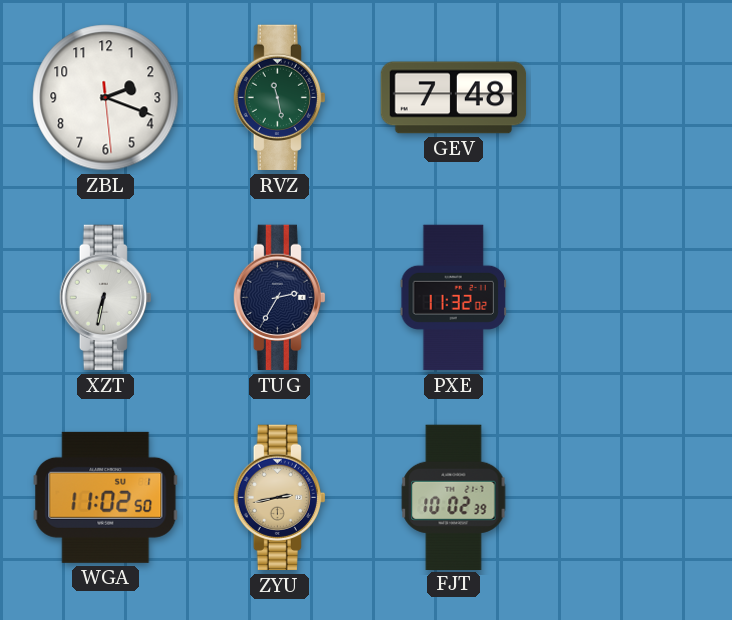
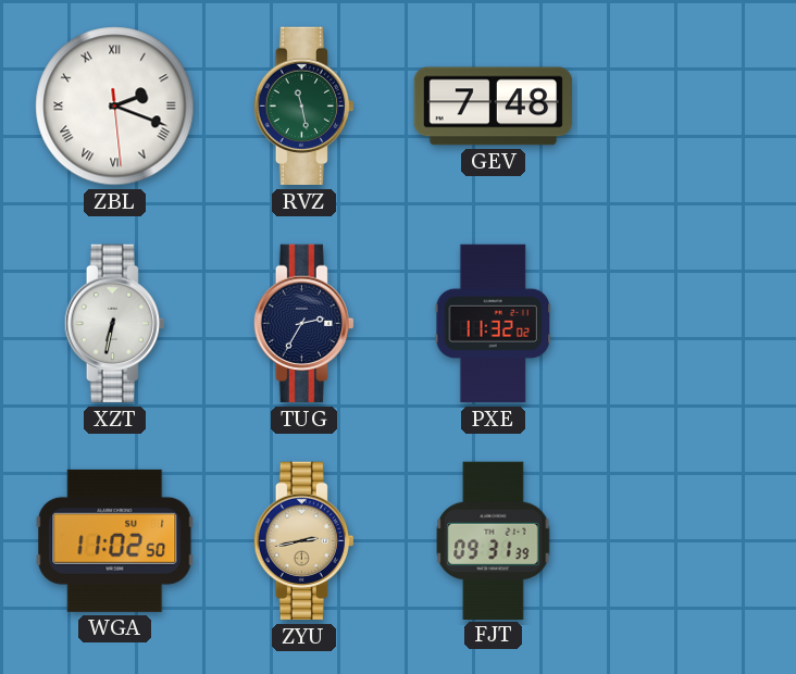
ZBL numerals: Arabic -> Roman
FJT: 10:02 -> 09:31
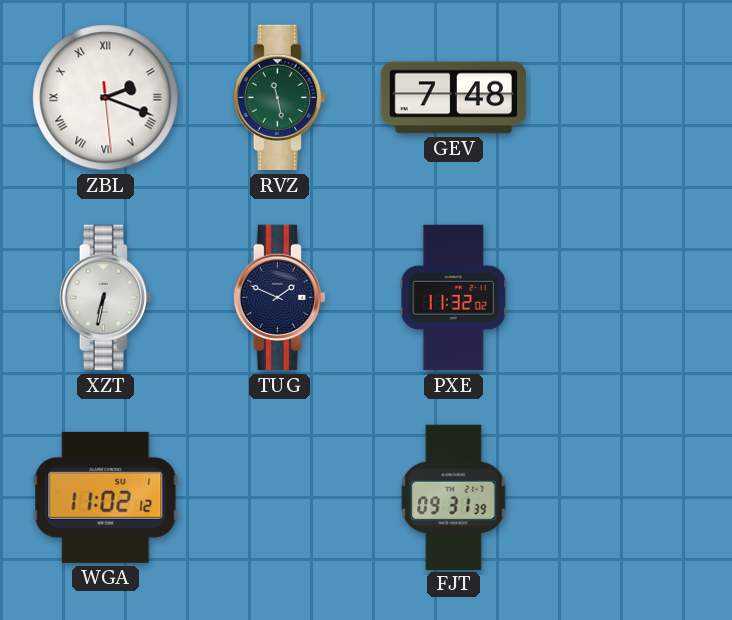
TUG: 2:35 -> 1:49
WGA: 11:02:50 -> 11:02:12
ZYU: 2:43 -> none
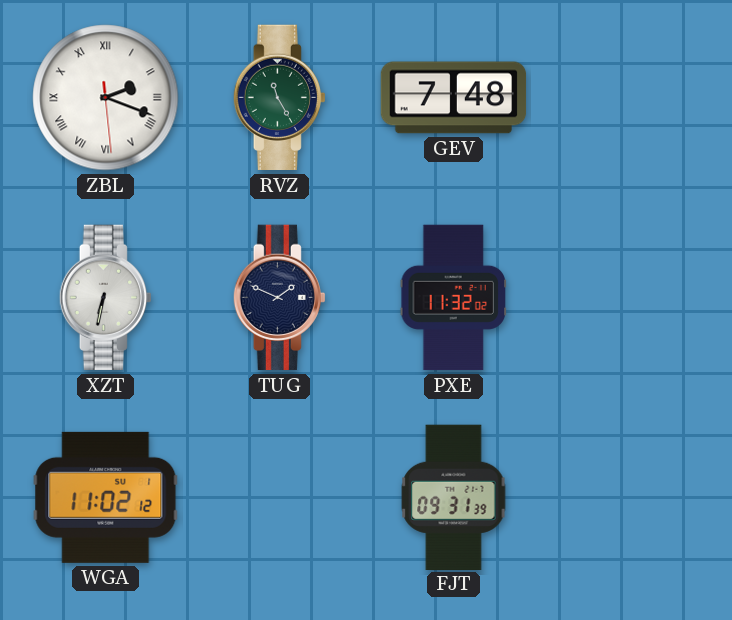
RVZ: 11:28 -> 11:25
